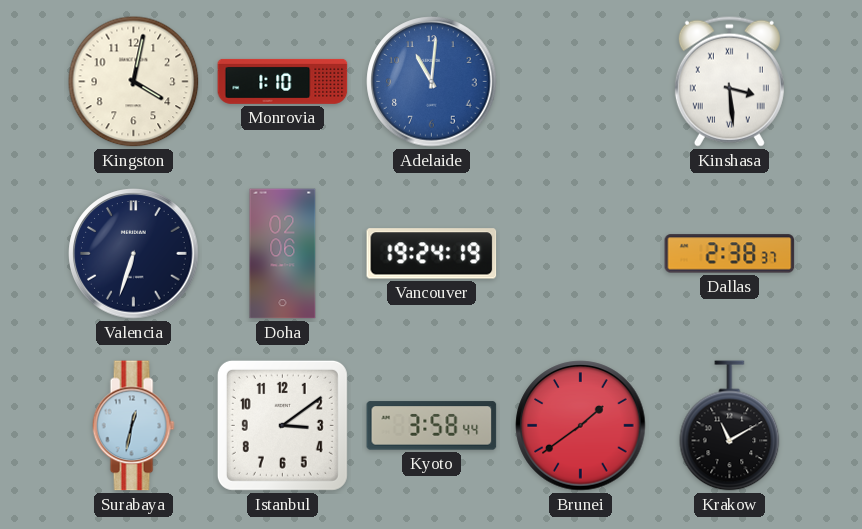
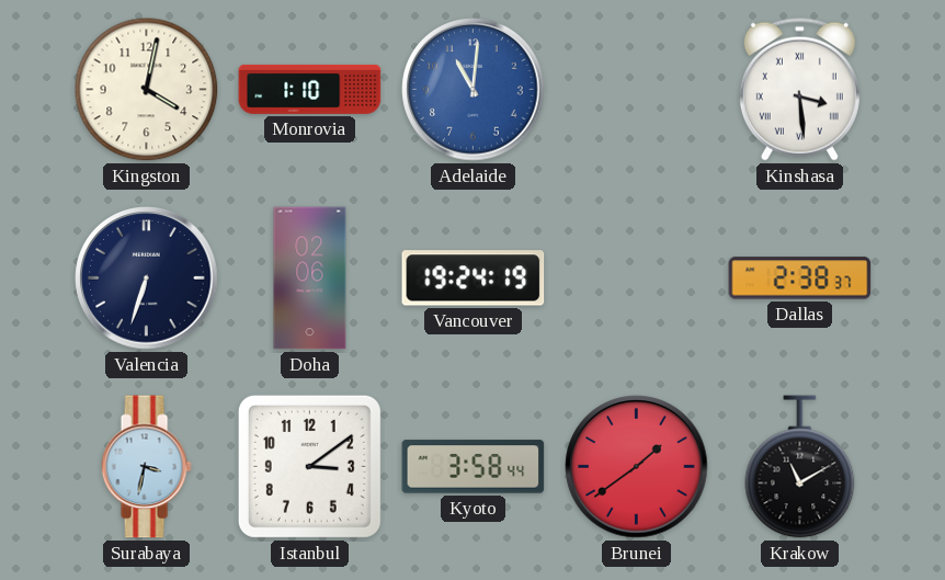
Surabaya: 12:32 -> 3:32
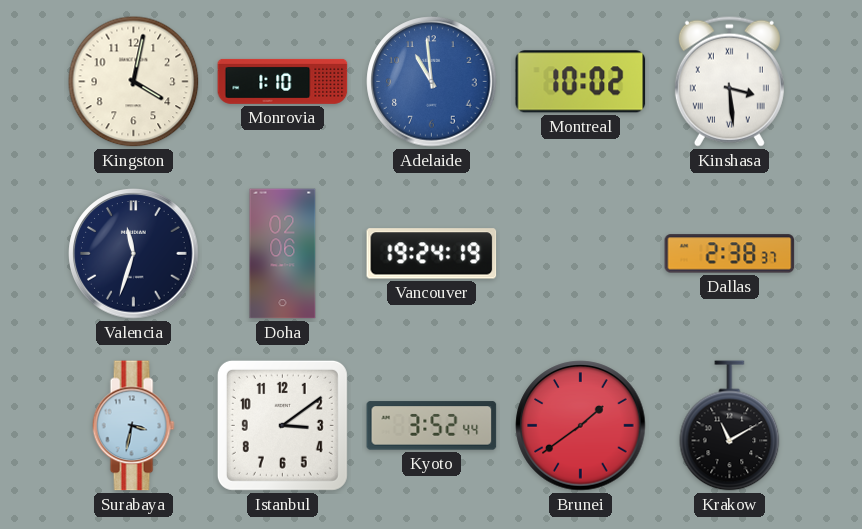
Adelaide: 11:01 -> 10:59
Montreal: none -> 10:02
Valencia: 6:33 -> 11:33
Kyoto: 3:58 -> 3:52
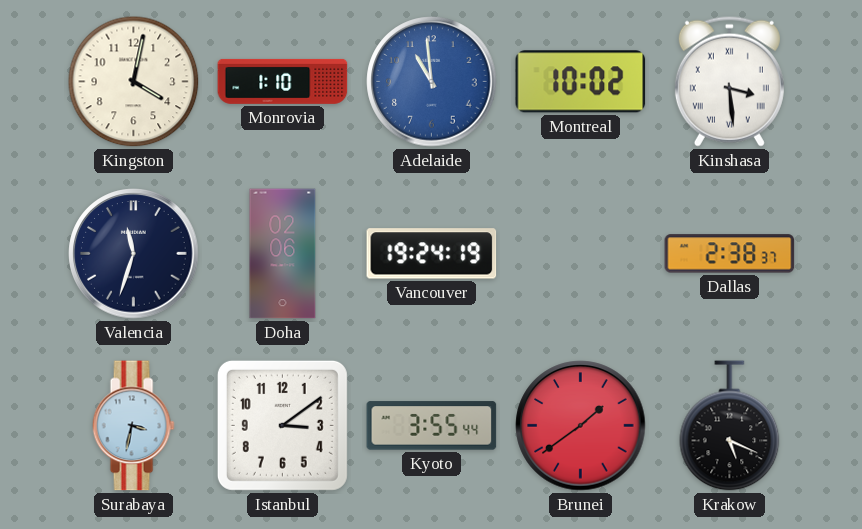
Kyoto: 3:52 -> 3:55
Krakow: 11:10 -> 5:19
